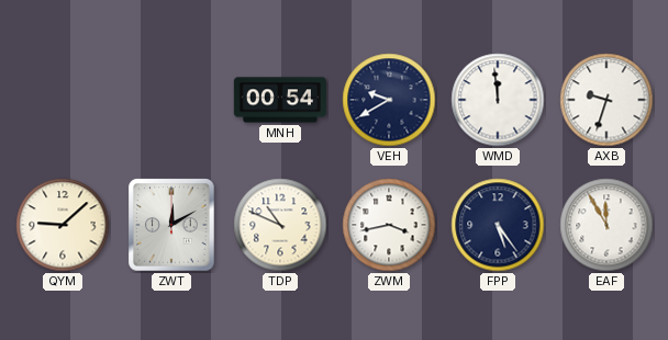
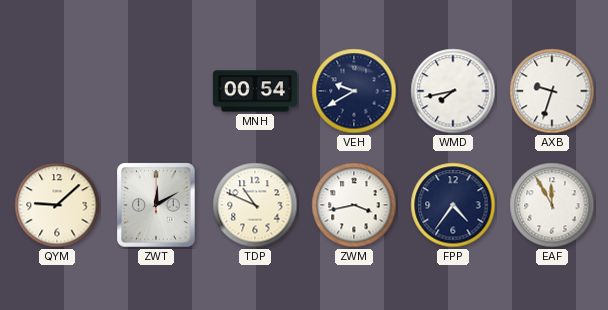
WMD: 11:59 -> 7:43
FPP: 5:24 -> 4:36
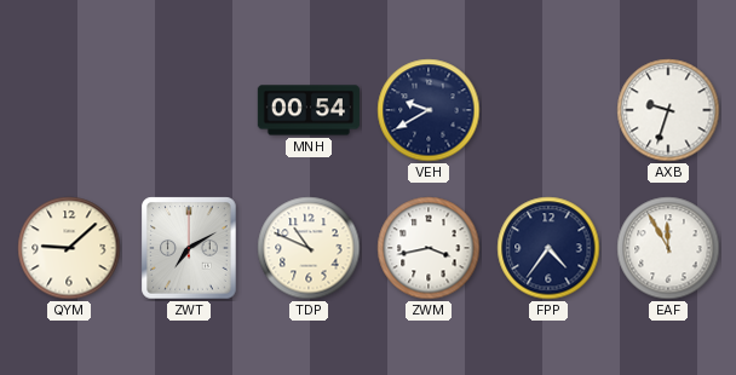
WMD: 7:43 -> none
ZWT: 12:10 -> 7:10
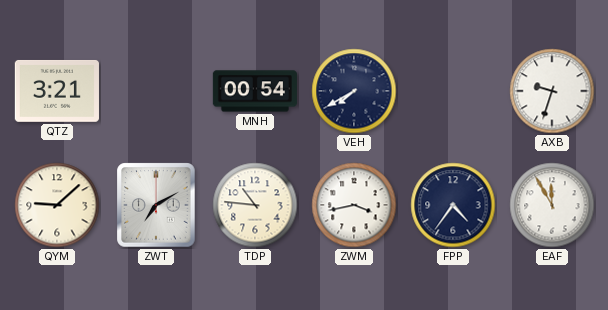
QTZ: none -> 3:21
VEH: 9:40 -> 7:40
TDP: 10:49 -> 10:46
